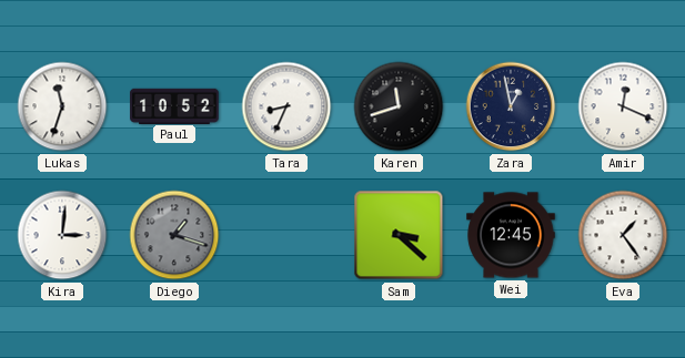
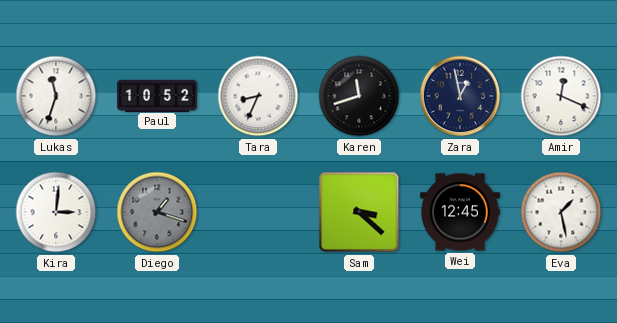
Eva: 1:24 -> 1:28
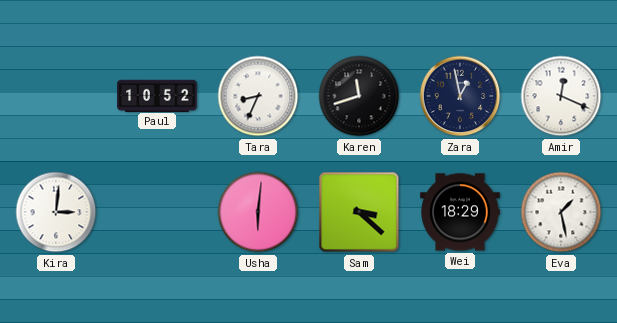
Lukas: 11:33 -> none
Diego: 1:18 -> none
Usha: none -> 6:01
Wei: 12:45 -> 18:29
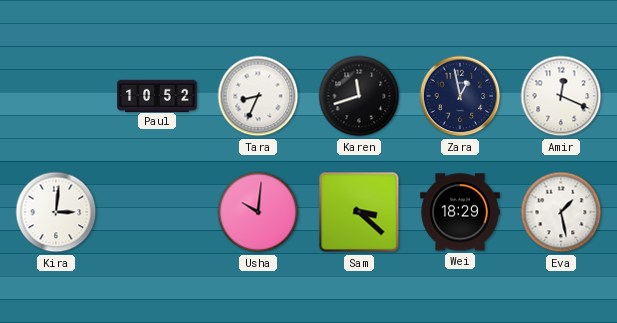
Usha: 6:01 -> 10:01
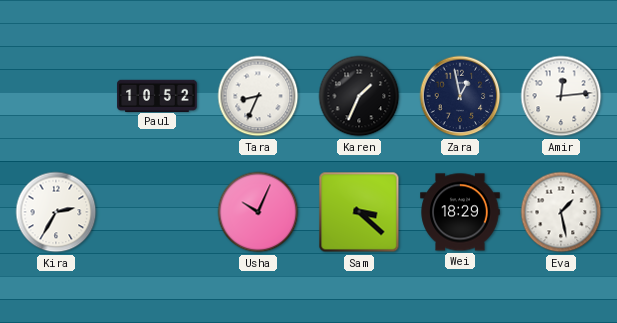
Karen: 11:42 -> 1:34
Amir: 12:19 -> 12:14
Kira: 3:01 -> 2:35
Usha: 10:01 -> 10:04
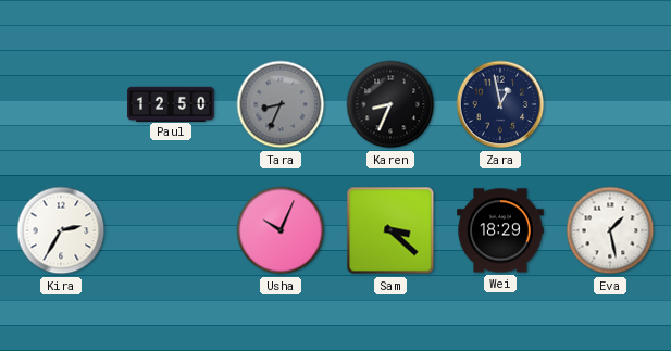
Paul: 10:52 -> 12:50
Tara dial: white -> grey
Karen: 1:34 -> 8:34
Amir: 12:14 -> none
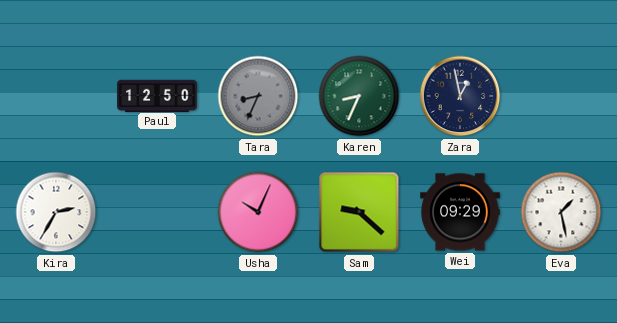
Karen dial: black -> green
Sam: 3:22 -> 9:22
Wei: 18:29 -> 09:29
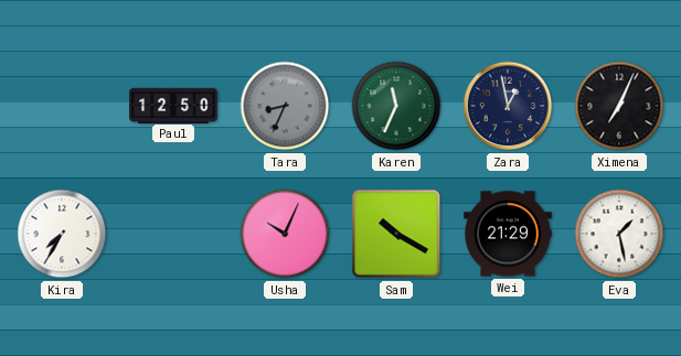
Karen: 8:34 -> 11:34
Ximena: none -> 7:04
Kira: 2:35 -> 7:35
Sam: 9:22 -> 10:20
Wei: 09:29 -> 21:29
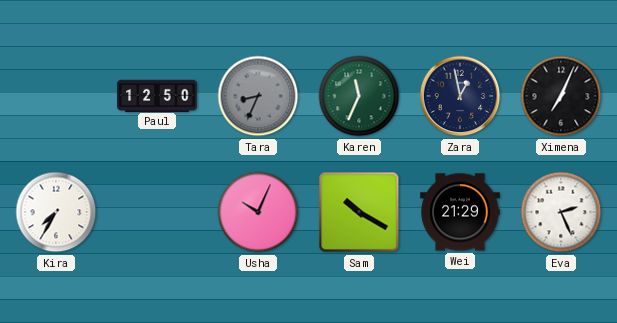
Eva: 1:28 -> 2:26
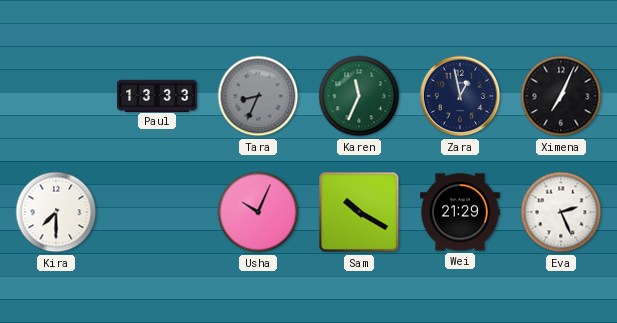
Paul: 12:50 -> 13:33
Kira: 7:35 -> 7:30
